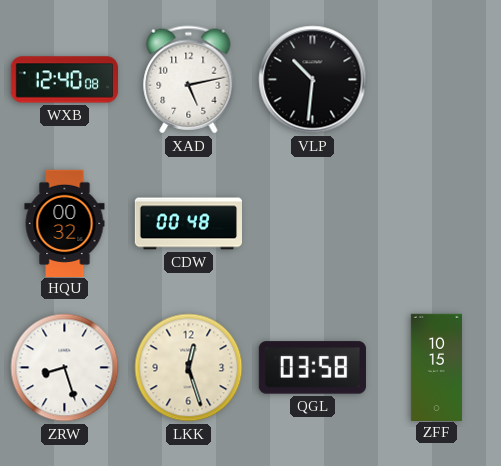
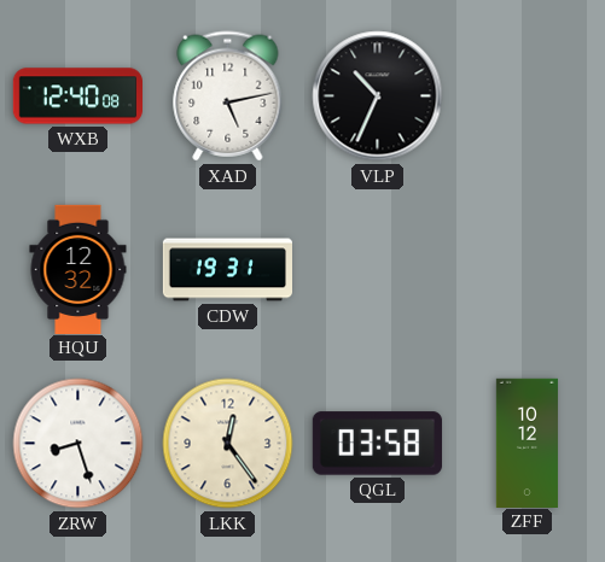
VLP: 10:31 -> 10:34
HQU: 00:32 -> 12:32
CDW: 00:48 -> 19:31
LKK: 12:27 -> 12:24
ZFF: 10:15 -> 10:12
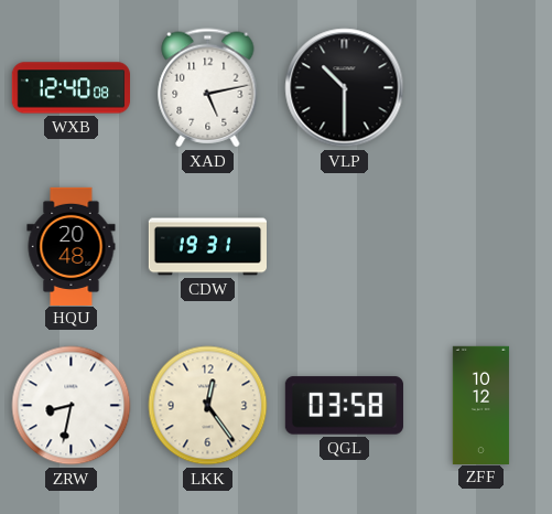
VLP: 10:34 -> 10:30
HQU: 12:32 -> 20:48
ZRW: 8:27 -> 8:32
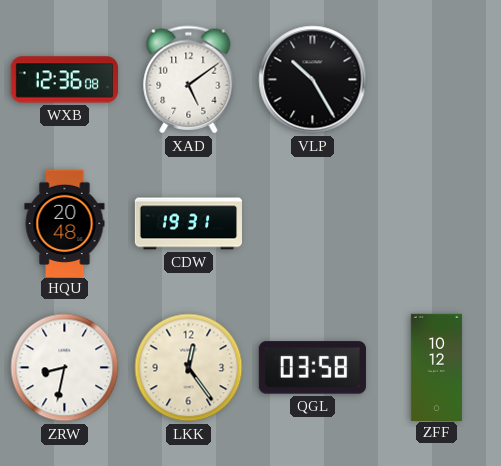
WXB: 12:40 -> 12:36
XAD: 5:13 -> 5:09
VLP: 10:30 -> 10:25
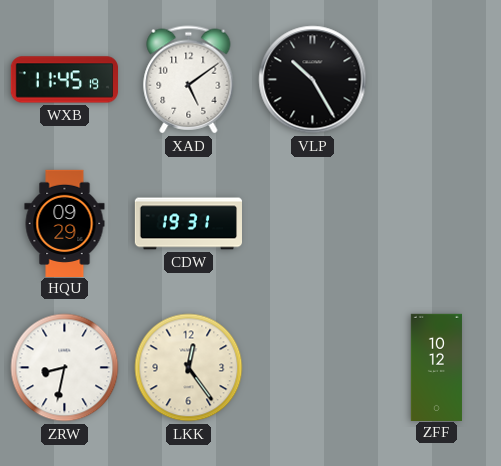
WXB: 12:36 -> 11:45
HQU: 20:48 -> 09:29
QGL: 03:58 -> none
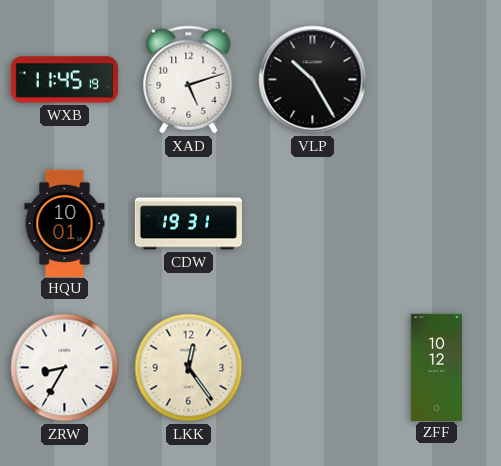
XAD: 5:09 -> 5:12
HQU: 09:29 -> 10:01
ZRW: 8:32 -> 8:35
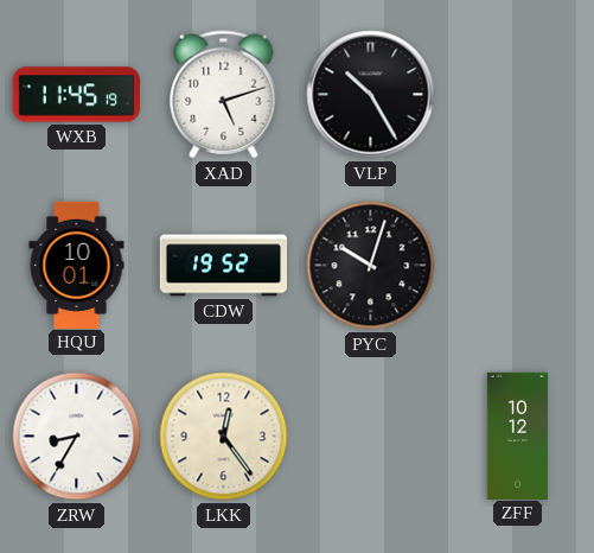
CDW: 19:31 -> 19:52
PYC: none -> 10:03
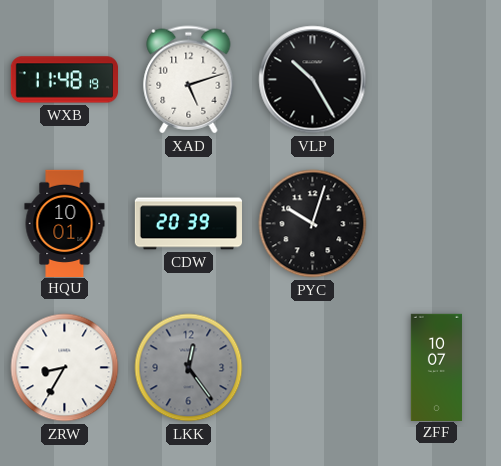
WXB: 11:45 -> 11:48
CDW: 19:52 -> 20:39
LKK dial: cream -> grey
ZFF: 10:12 -> 10:07
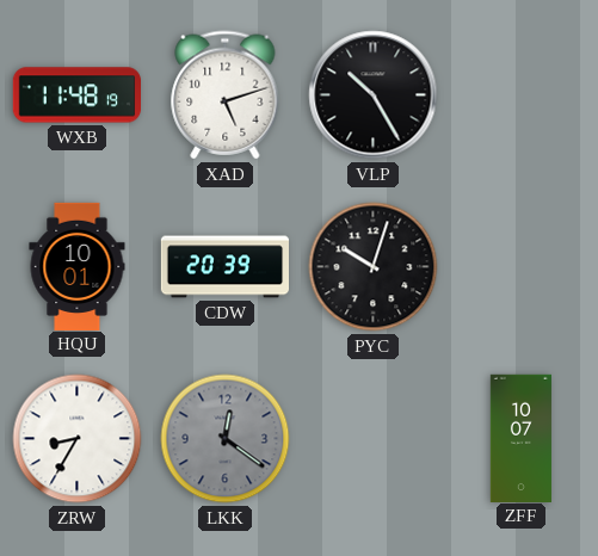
LKK: 12:24 -> 12:21
